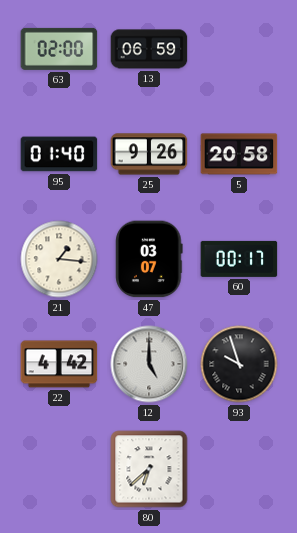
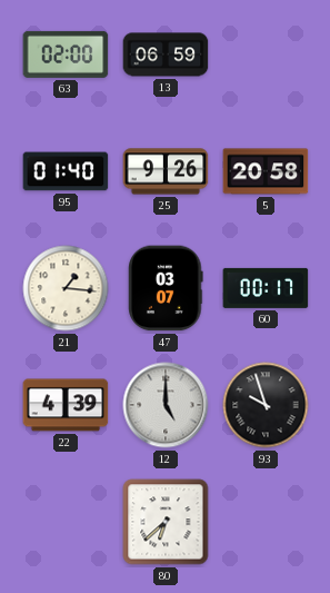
22: 4:42 -> 4:39
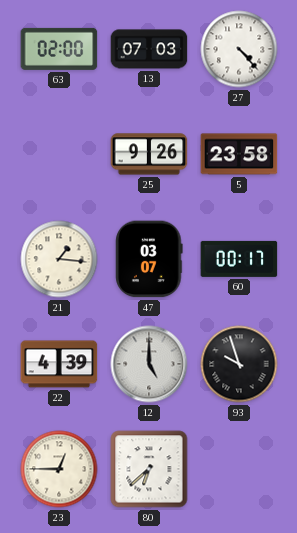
13: 06:59 -> 07:03
27: none -> 4:23
95: 01:40 -> none
5: 20:58 -> 23:58
23: none -> 12:45
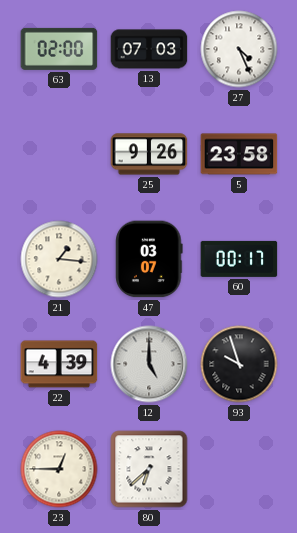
27: 4:23 -> 4:26
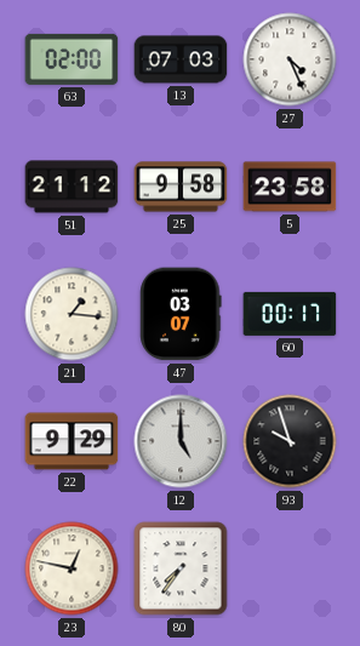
51: none -> 21:12
25: 9:26 -> 9:58
22: 4:39 -> 9:29
23: 12:45 -> 12:47
80: 6:38 -> 7:36
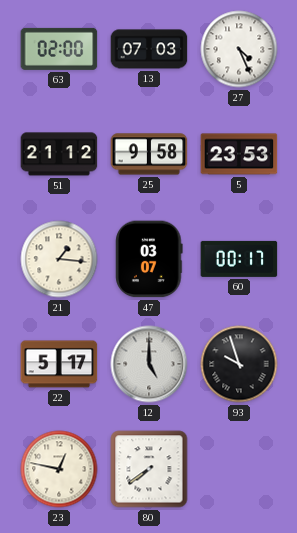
5: 23:58 -> 23:53
22: 9:29 -> 5:17
80: 7:36 -> 7:39
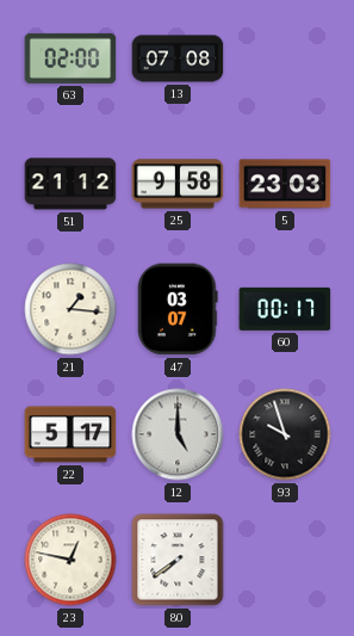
13: 07:03 -> 07:08
27: 4:26 -> none
5: 23:53 -> 23:03
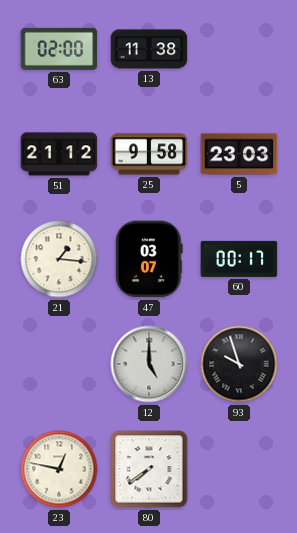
13: 07:08 -> 11:38
22: 5:17 -> none
